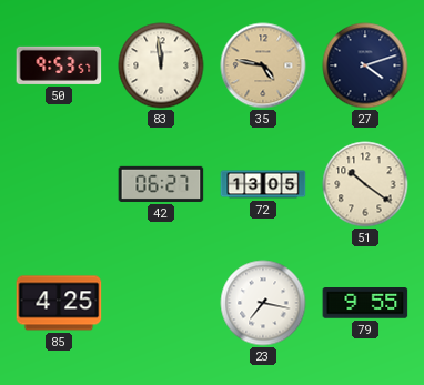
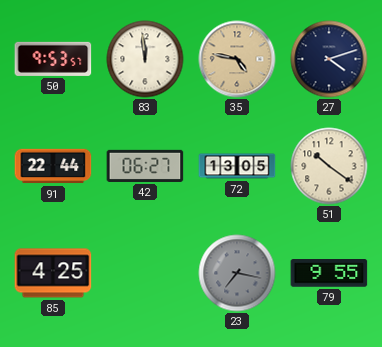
91: none -> 22:44
23 dial: white -> grey
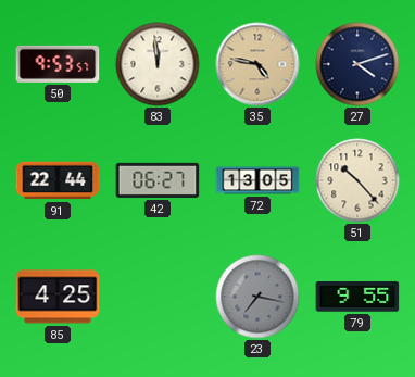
51: 10:21 -> 10:23
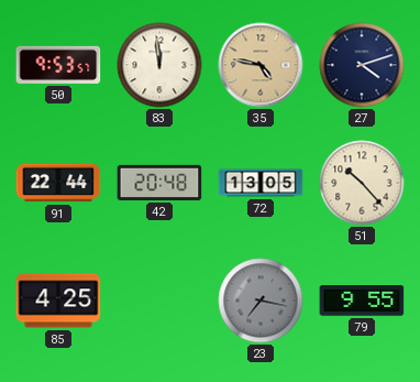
42: 06:27 -> 20:48
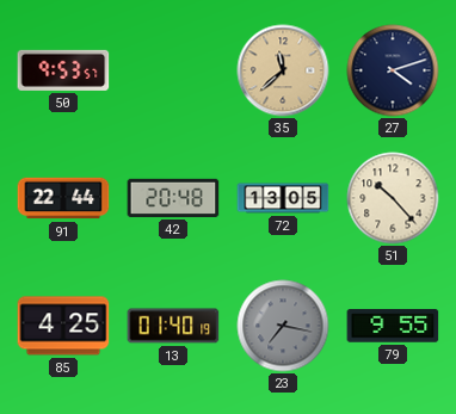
83: 11:59 -> none
35: 4:47 -> 11:38
13: none -> 01:40
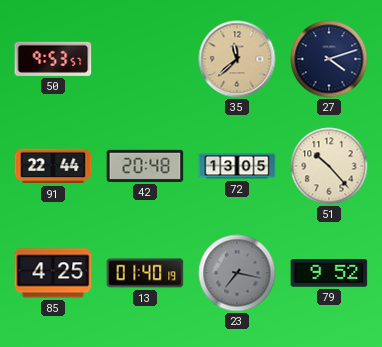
79: 9:55 -> 9:52
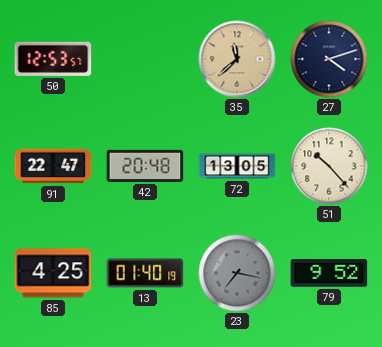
50: 9:53 -> 12:53
91: 22:44 -> 22:47
